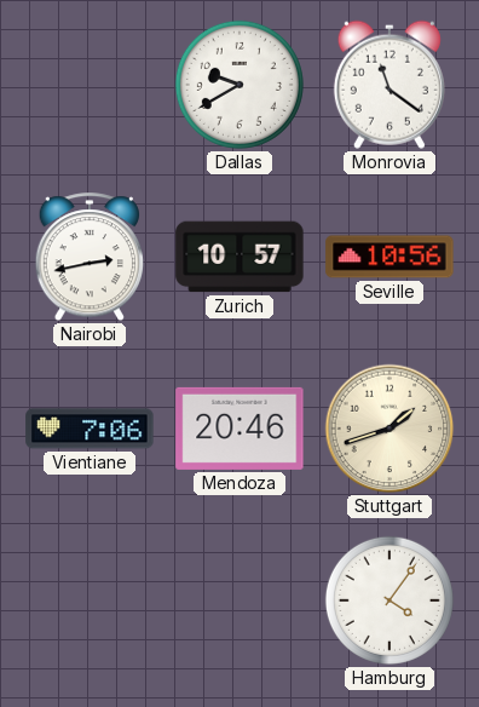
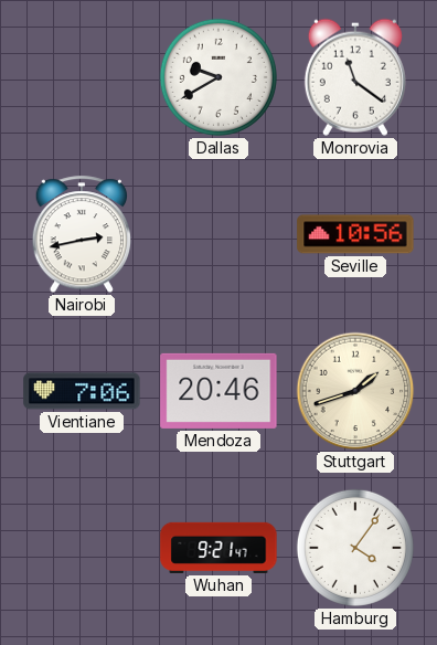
Zurich: 10:57 -> none
Wuhan: none -> 9:21
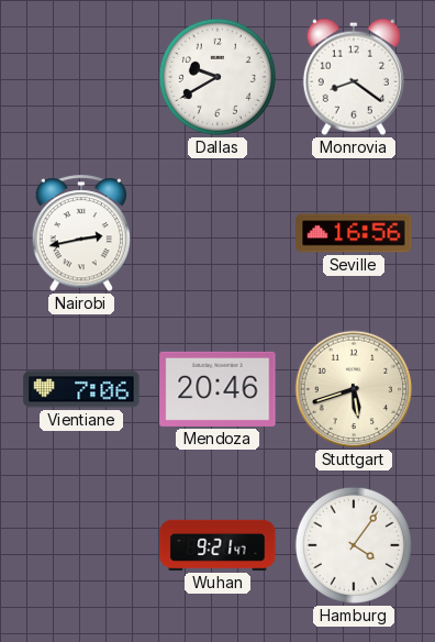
Monrovia: 11:21 -> 8:21
Seville: 10:56 -> 16:56
Stuttgart: 1:42 -> 5:42
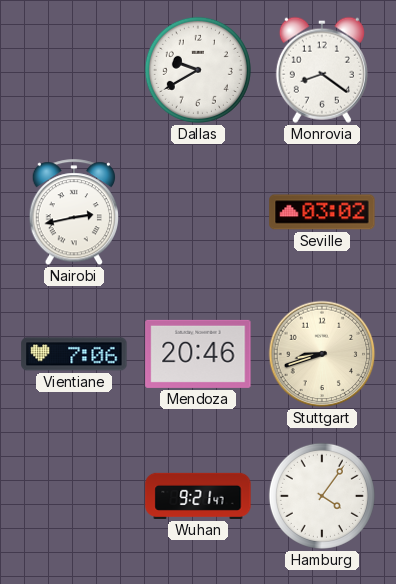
Seville: 16:56 -> 03:02
Stuttgart: 5:42 -> 8:42
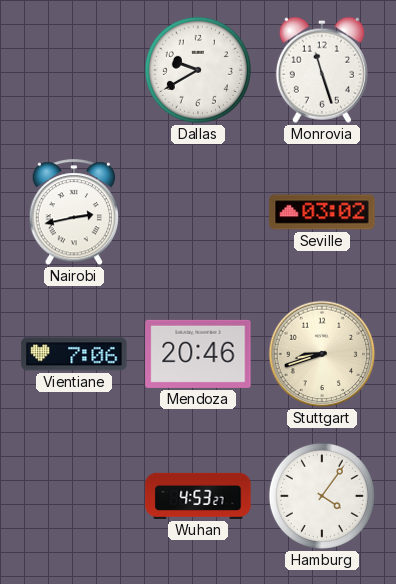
Monrovia: 8:21 -> 11:27
Wuhan: 9:21 -> 4:53
